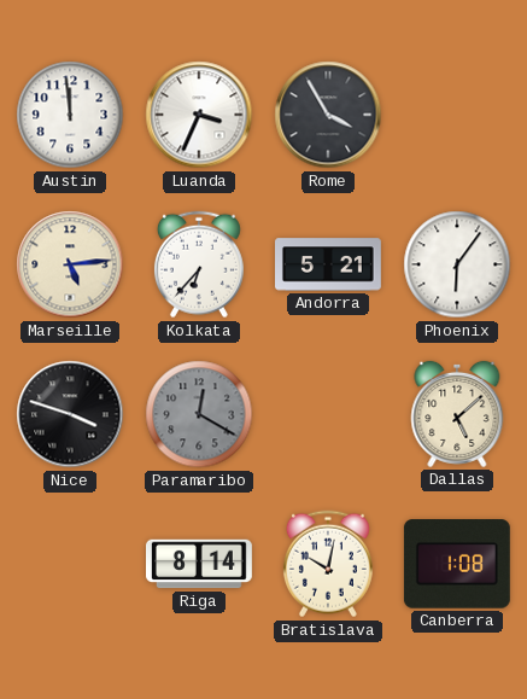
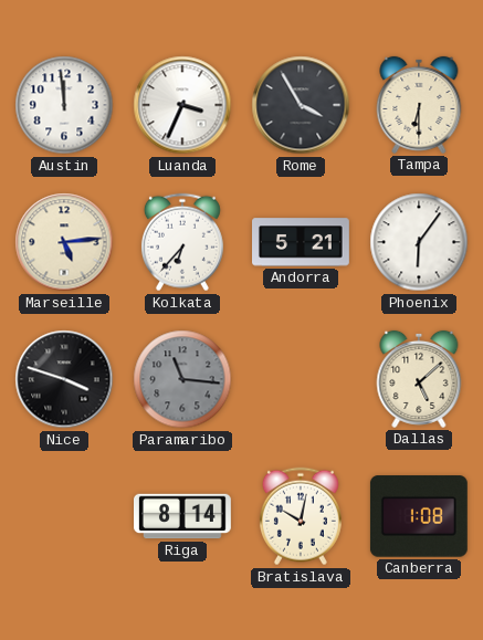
Tampa: none -> 6:30
Paramaribo: 12:20 -> 11:16
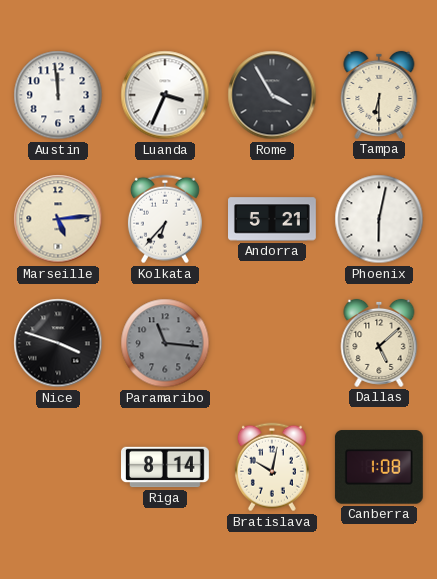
Phoenix: 6:06 -> 6:02
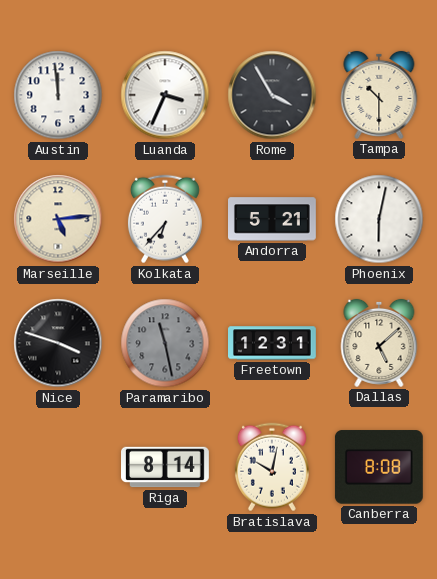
Tampa: 6:30 -> 10:30
Paramaribo: 11:16 -> 11:28
Freetown: none -> 12:31
Canberra: 1:08 -> 8:08
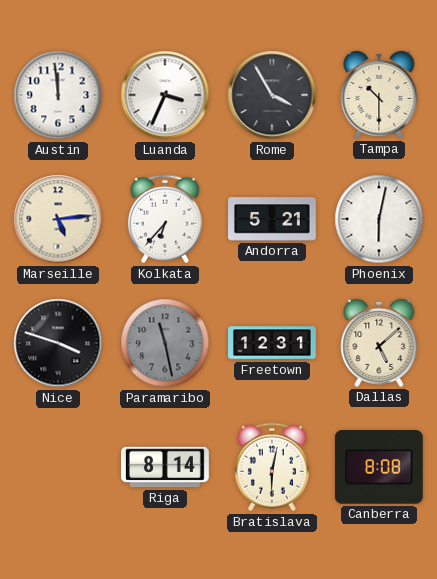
Bratislava: 10:02 -> 6:02
